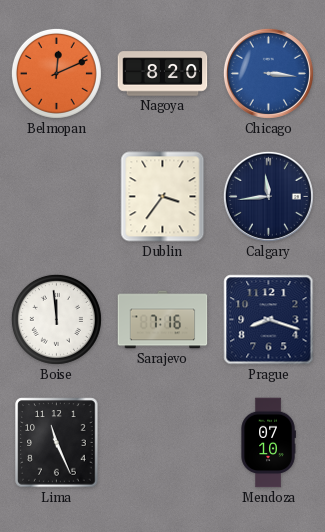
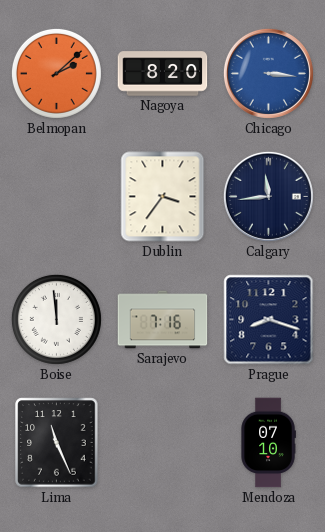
Belmopan: 12:11 -> 2:08
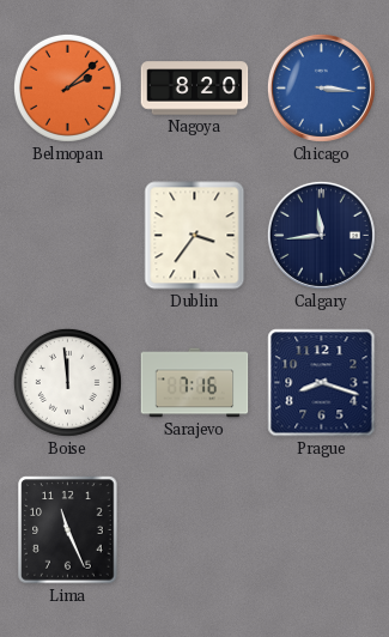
Mendoza: 07:10 -> none
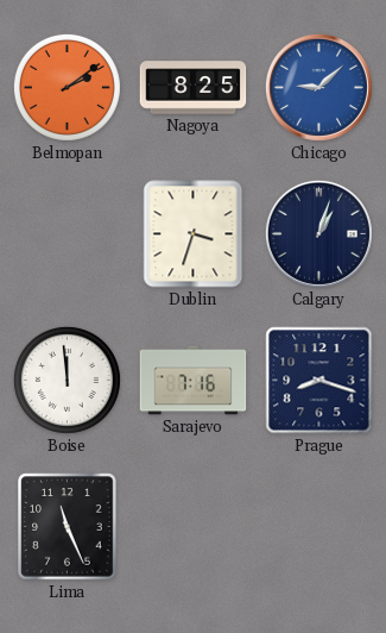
Belmopan: 2:08 -> 2:09
Nagoya: 8:20 -> 8:25
Chicago: 3:16 -> 9:08
Dublin: 3:36 -> 3:33
Calgary: 11:44 -> 1:03
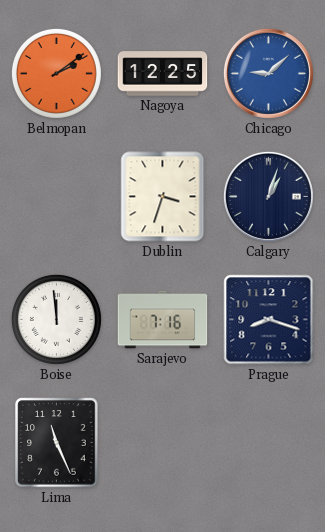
Nagoya: 8:25 -> 12:25
